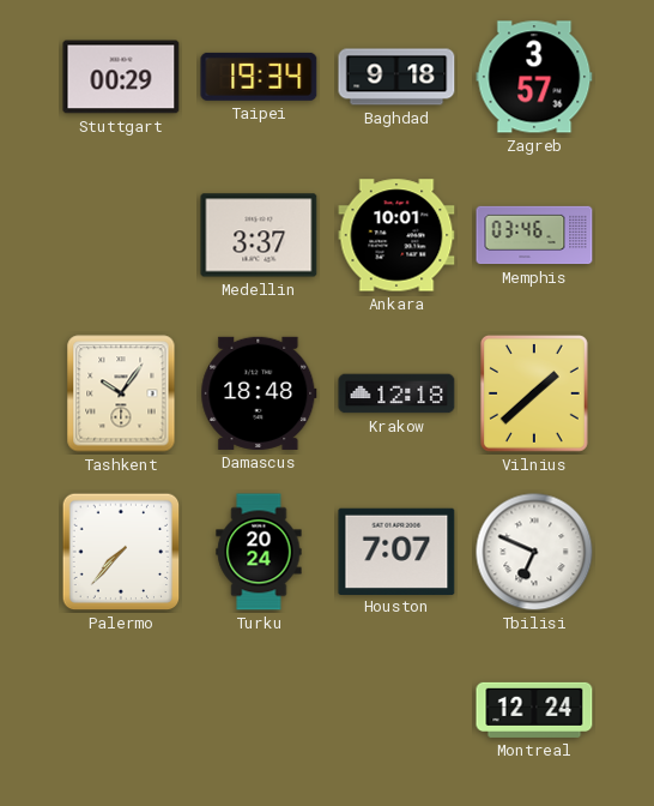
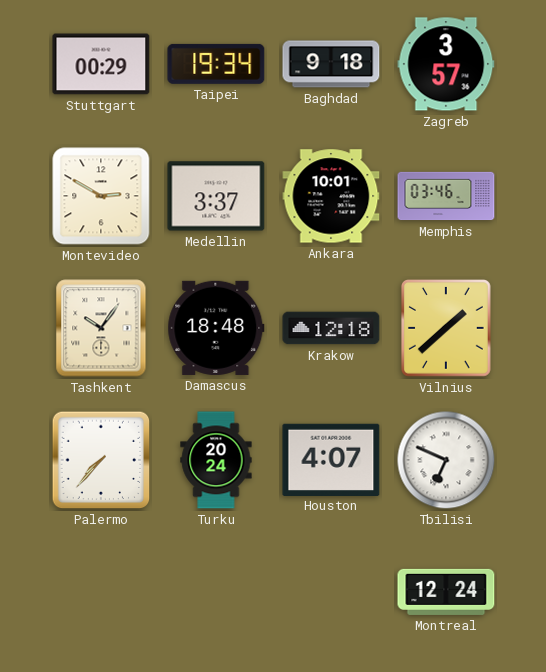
Montevideo: none -> 2:50
Houston: 7:07 -> 4:07
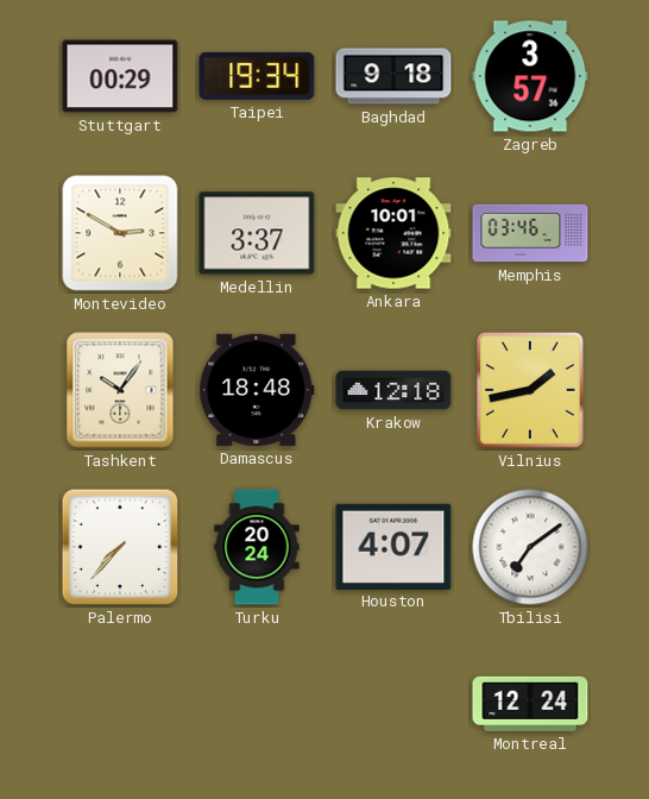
Vilnius: 1:38 -> 1:43
Tbilisi: 6:49 -> 7:09
